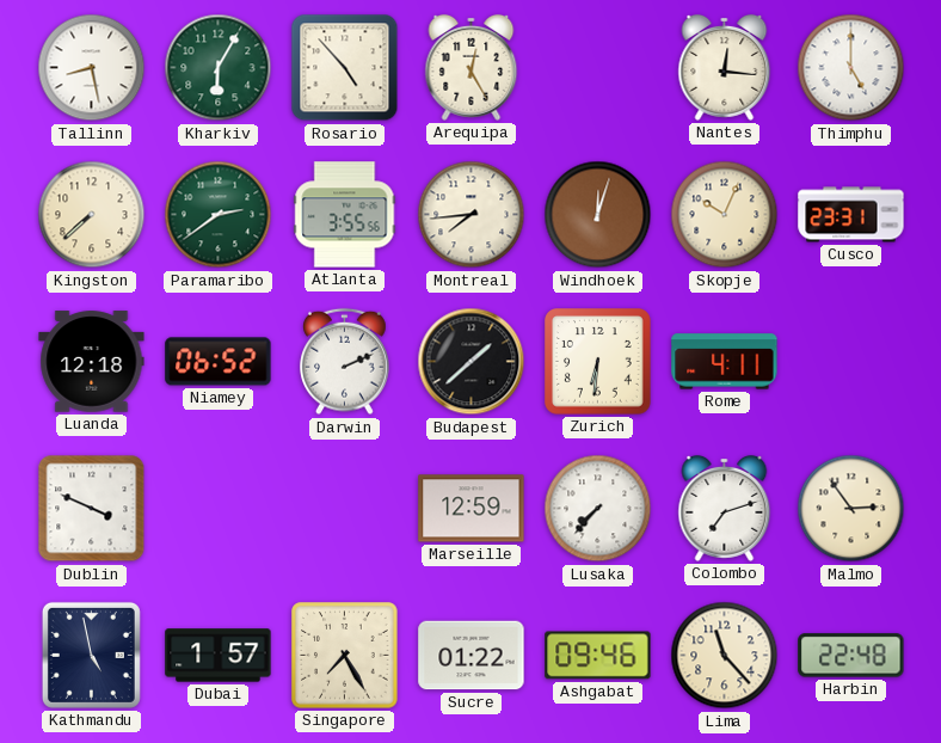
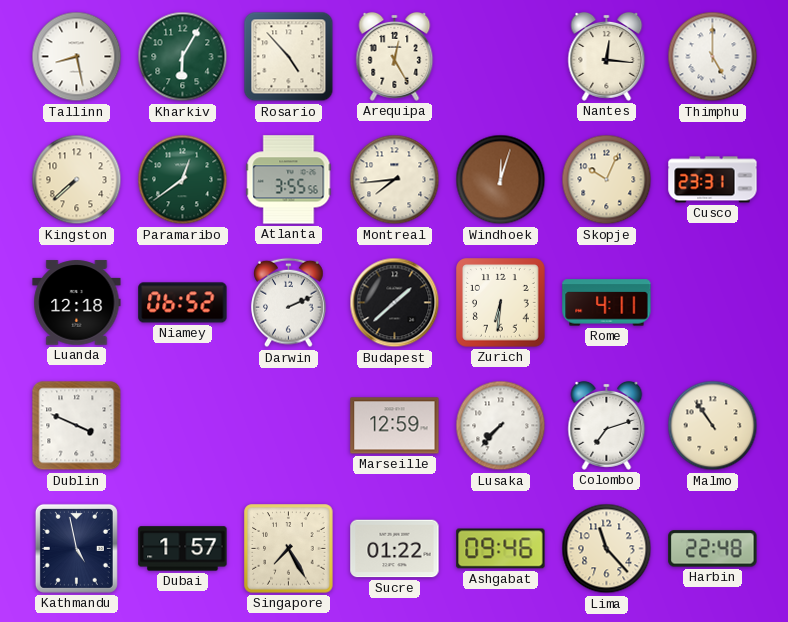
Paramaribo: 2:39 -> 12:39
Malmo: 2:54 -> 10:54
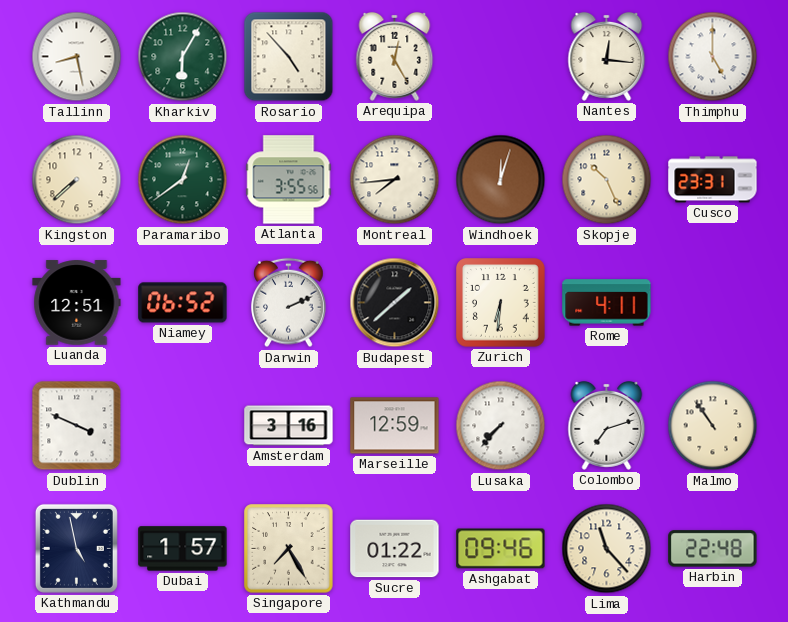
Skopje: 10:04 -> 10:26
Luanda: 12:18 -> 12:51
Amsterdam: none -> 3:16
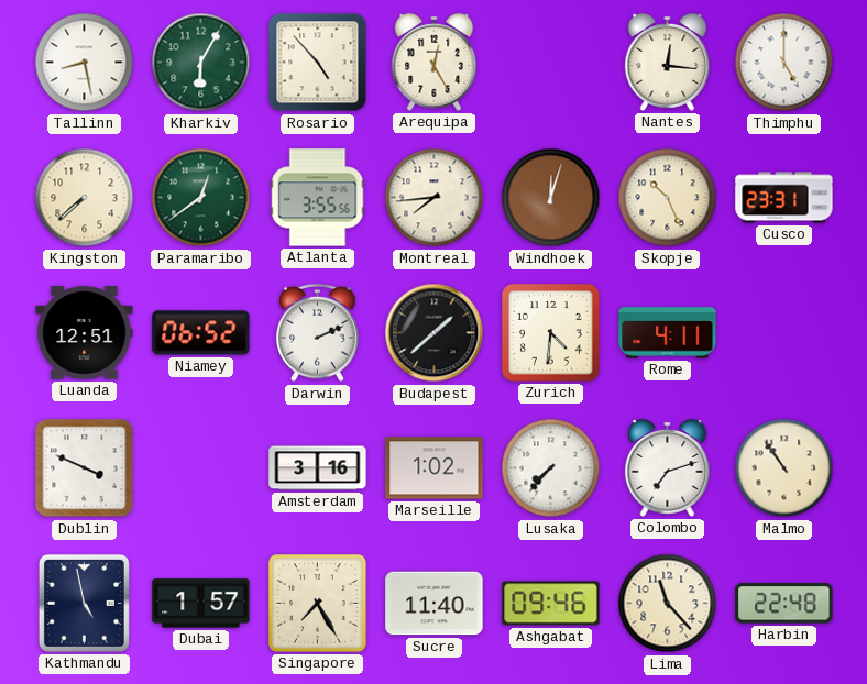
Zurich: 6:31 -> 4:31
Marseille: 12:59 -> 1:02
Sucre: 01:22 -> 11:40
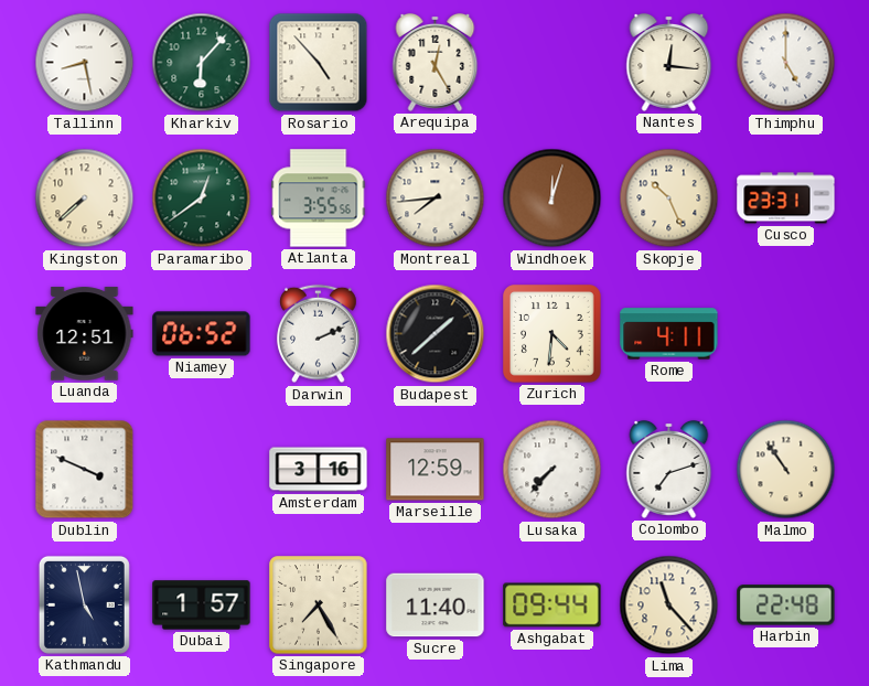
Kharkiv: 6:05 -> 6:07
Marseille: 1:02 -> 12:59
Ashgabat: 09:46 -> 09:44
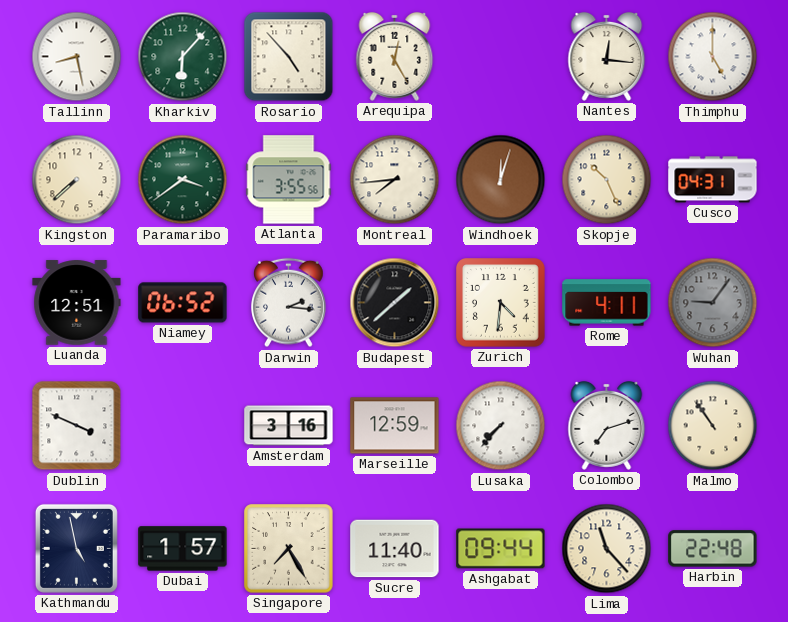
Paramaribo: 12:39 -> 3:39
Cusco: 23:31 -> 04:31
Darwin: 2:11 -> 2:16
Wuhan: none -> 9:06
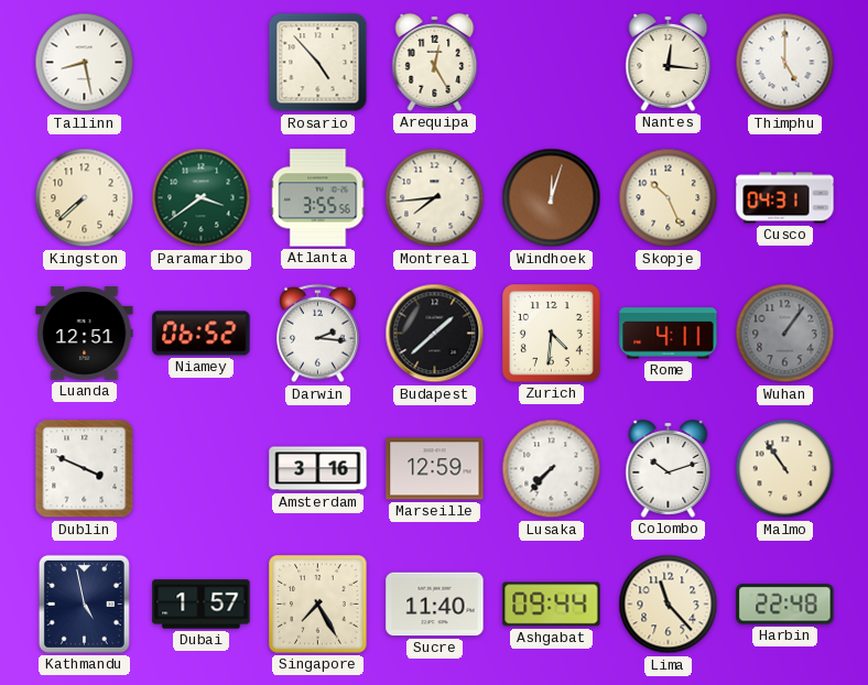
Kharkiv: 6:07 -> none
Wuhan: 9:06 -> 1:06
Colombo: 7:12 -> 10:12
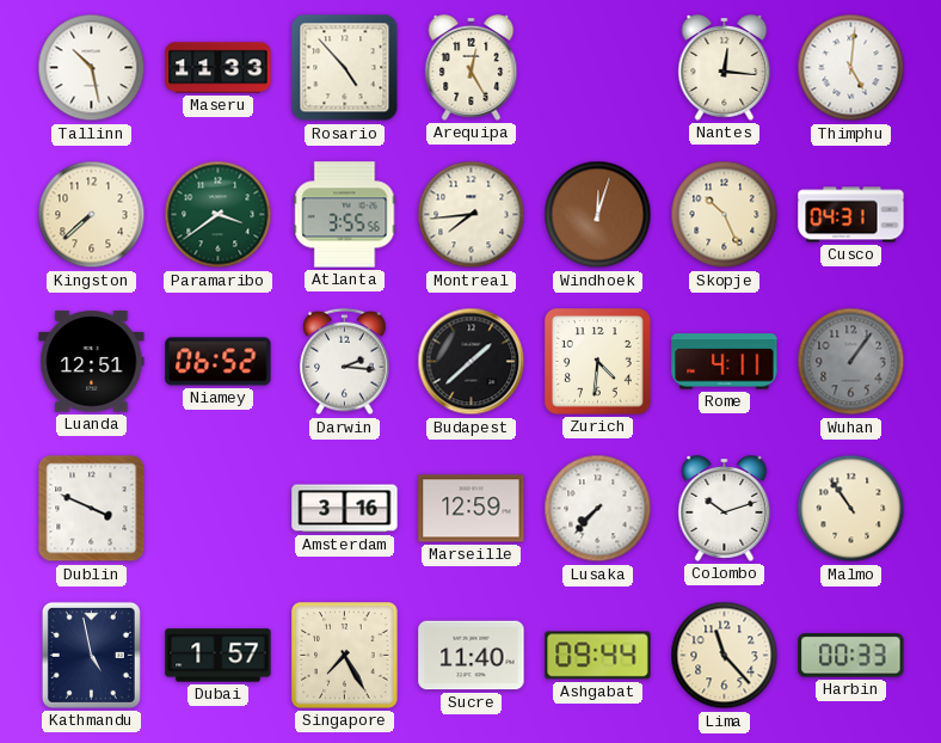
Tallinn: 8:28 -> 10:28
Maseru: none -> 11:33
Thimphu: 5:00 -> 5:01
Harbin: 22:48 -> 00:33
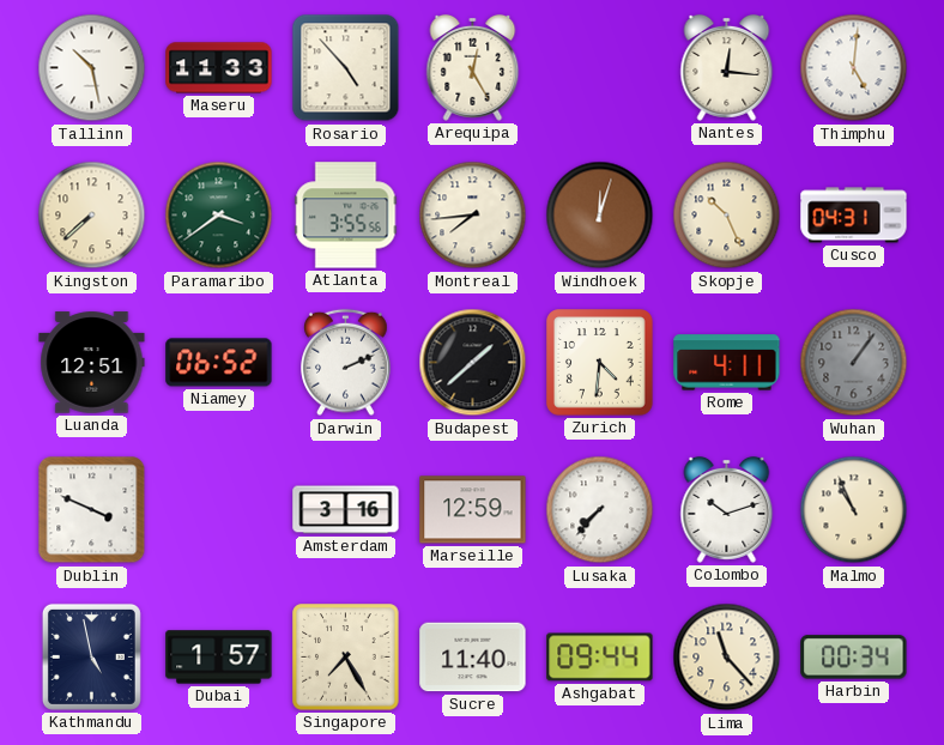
Darwin: 2:16 -> 2:11
Malmo: 10:54 -> 10:56
Harbin: 00:33 -> 00:34
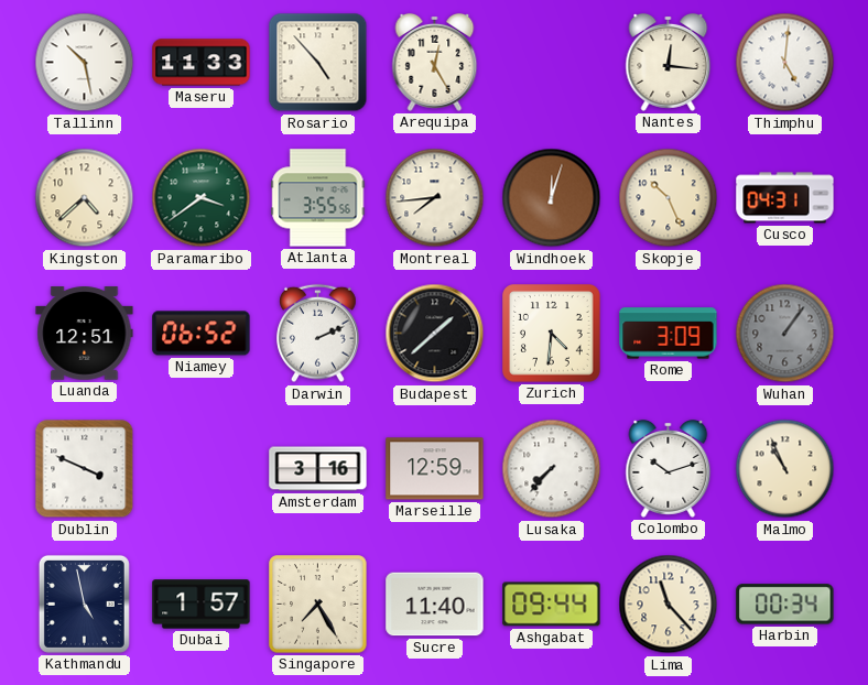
Kingston: 7:38 -> 4:38
Rome: 4:11 -> 3:09
